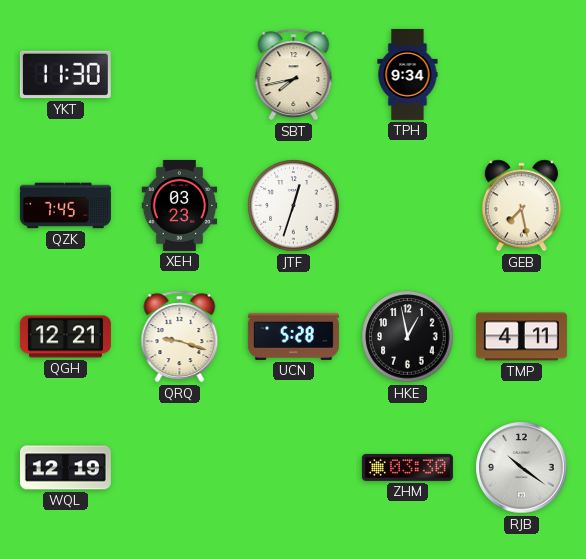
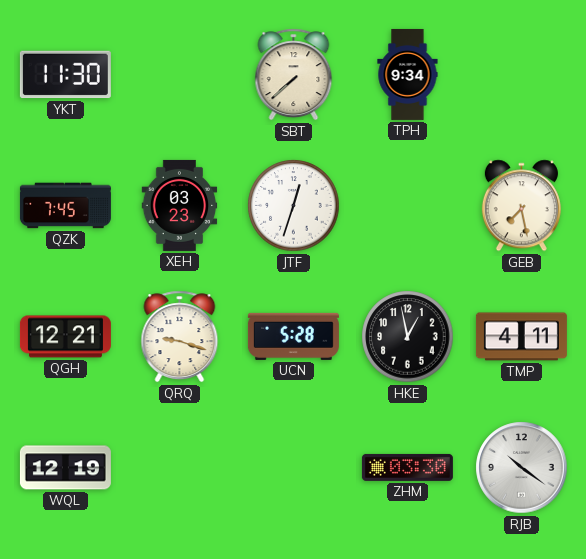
SBT: 7:43 -> 7:38
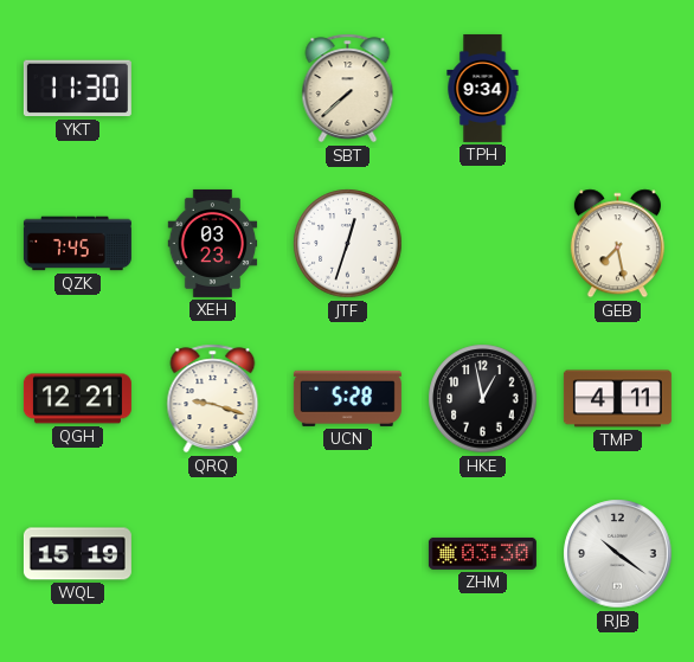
WQL: 12:19 -> 15:19
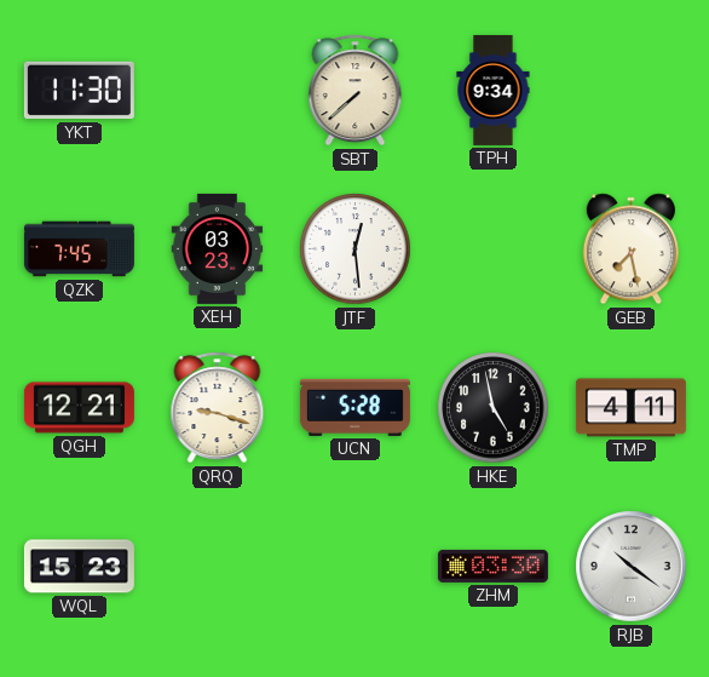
JTF: 12:33 -> 12:29
HKE: 12:58 -> 4:58
WQL: 15:19 -> 15:23
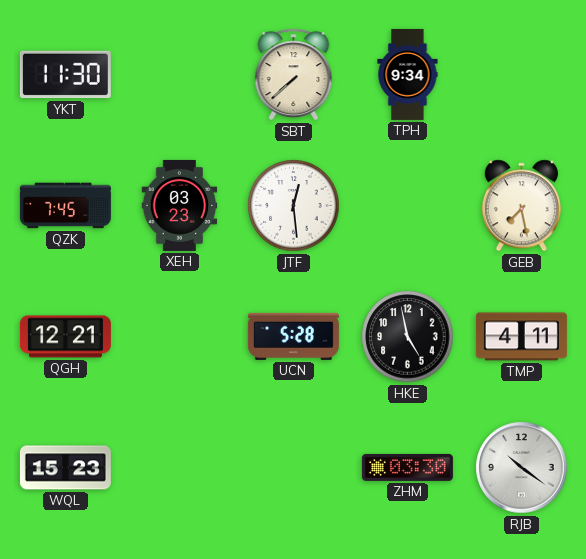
QRQ: 9:18 -> none
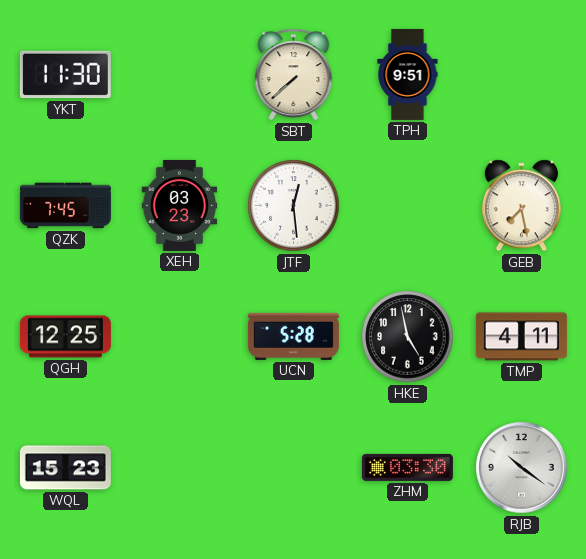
TPH: 9:34 -> 9:51
QGH: 12:21 -> 12:25
